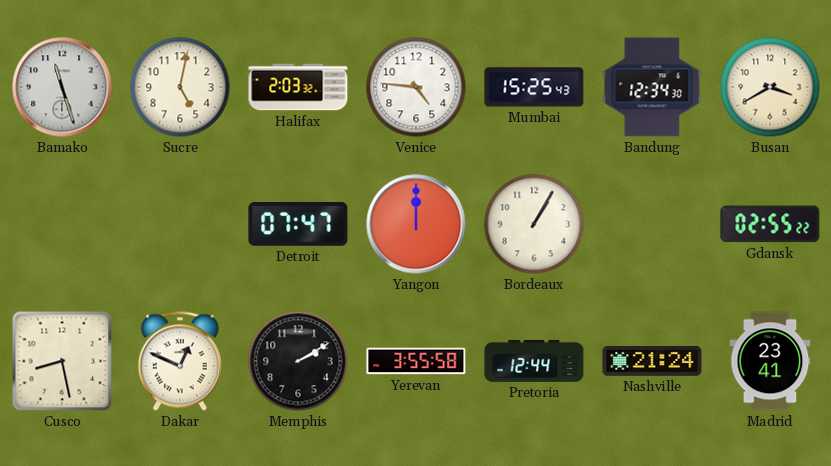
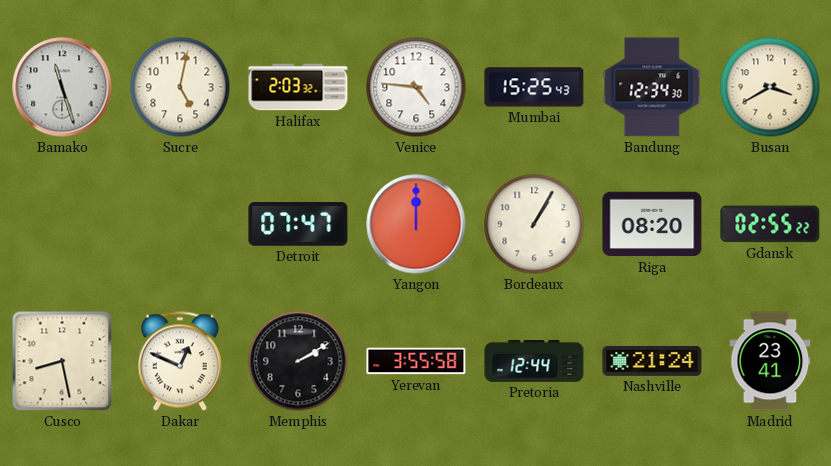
Riga: none -> 08:20
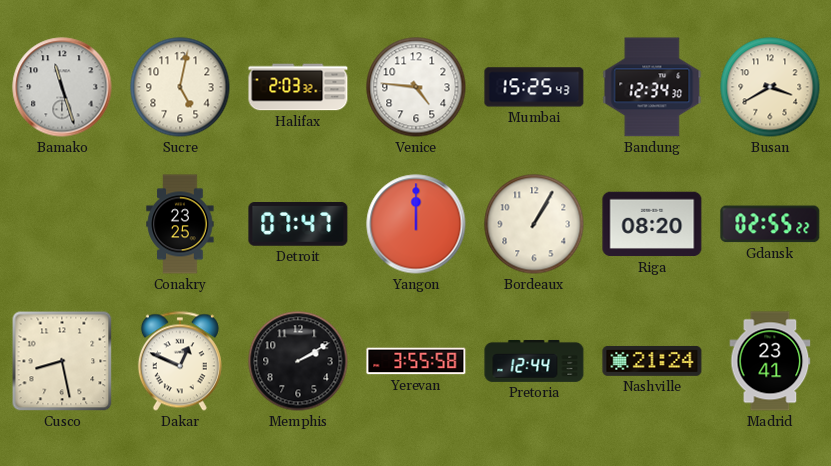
Conakry: none -> 23:25
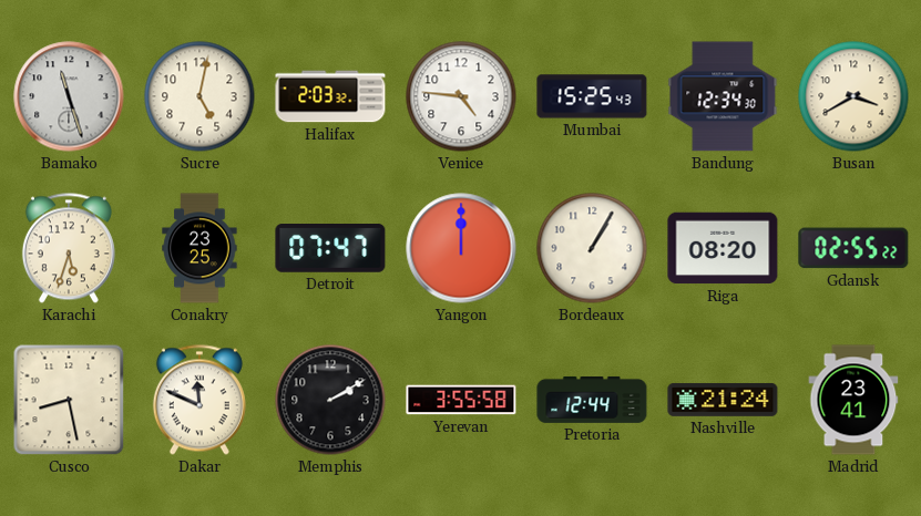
Karachi: none -> 5:33
Dakar: 12:49 -> 11:49
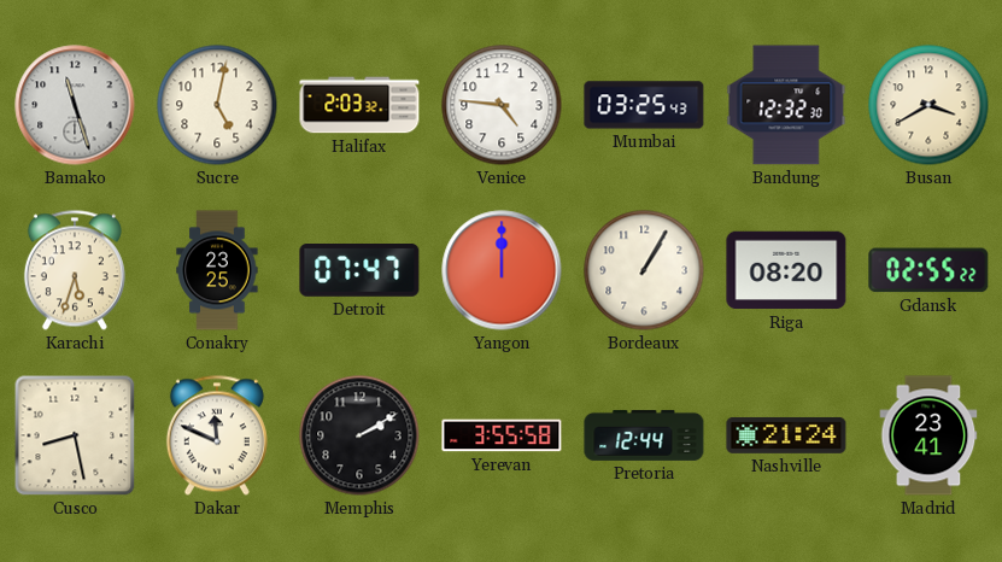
Mumbai: 15:25 -> 03:25
Bandung: 12:34 -> 12:32
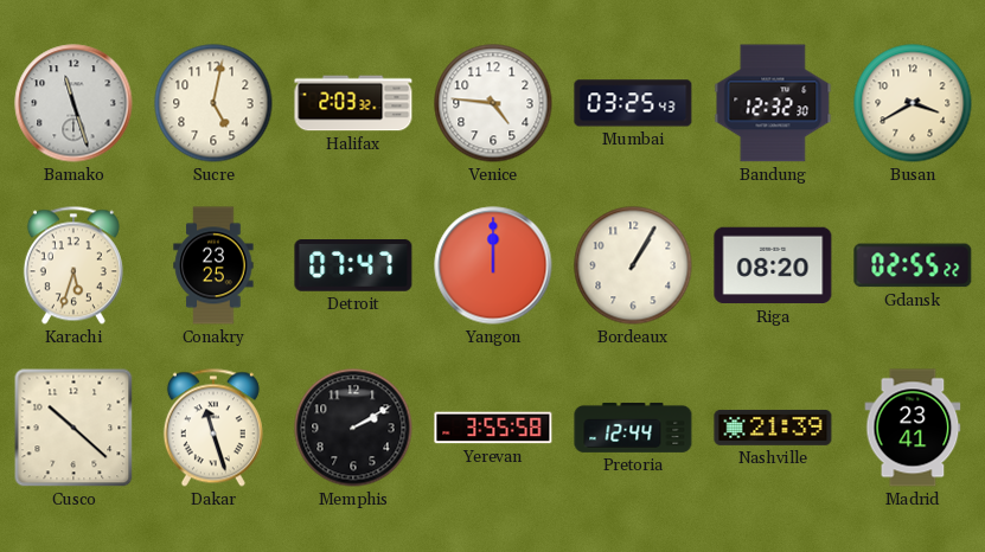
Cusco: 8:28 -> 10:22
Dakar: 11:49 -> 11:27
Nashville: 21:24 -> 21:39
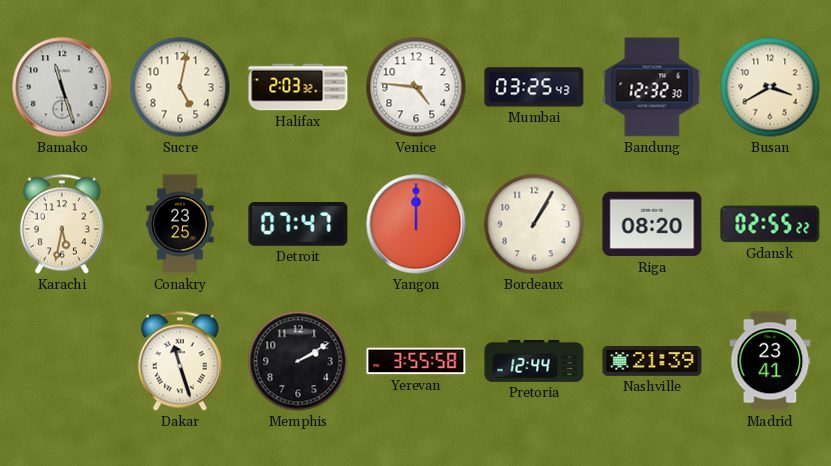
Karachi: 5:33 -> 5:32
Cusco: 10:22 -> none
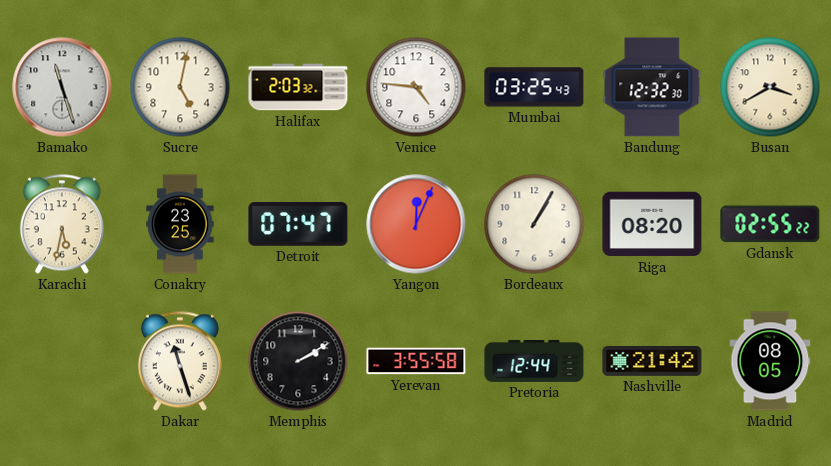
Yangon: 12:00 -> 12:04
Nashville: 21:39 -> 21:42
Madrid: 23:41 -> 08:05
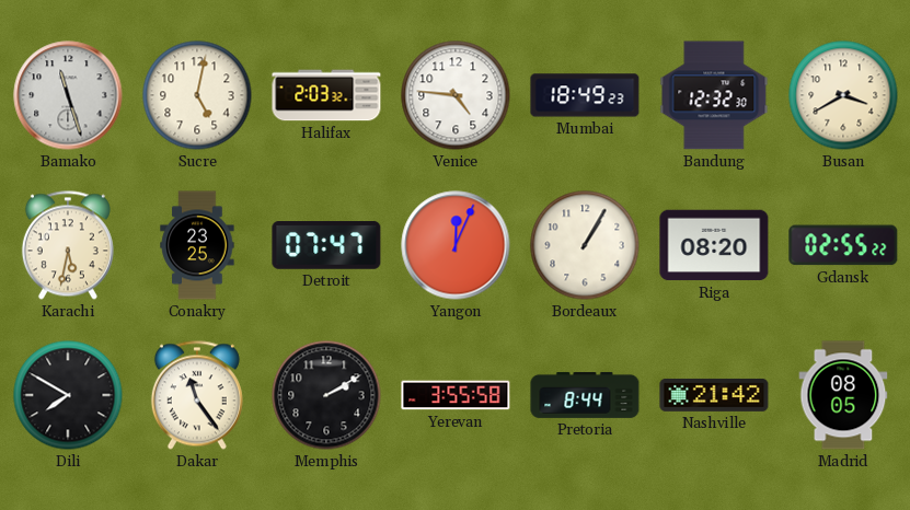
Mumbai: 03:25 -> 18:49
Dili: none -> 7:50
Dakar: 11:27 -> 11:24
Pretoria: 12:44 -> 8:44
